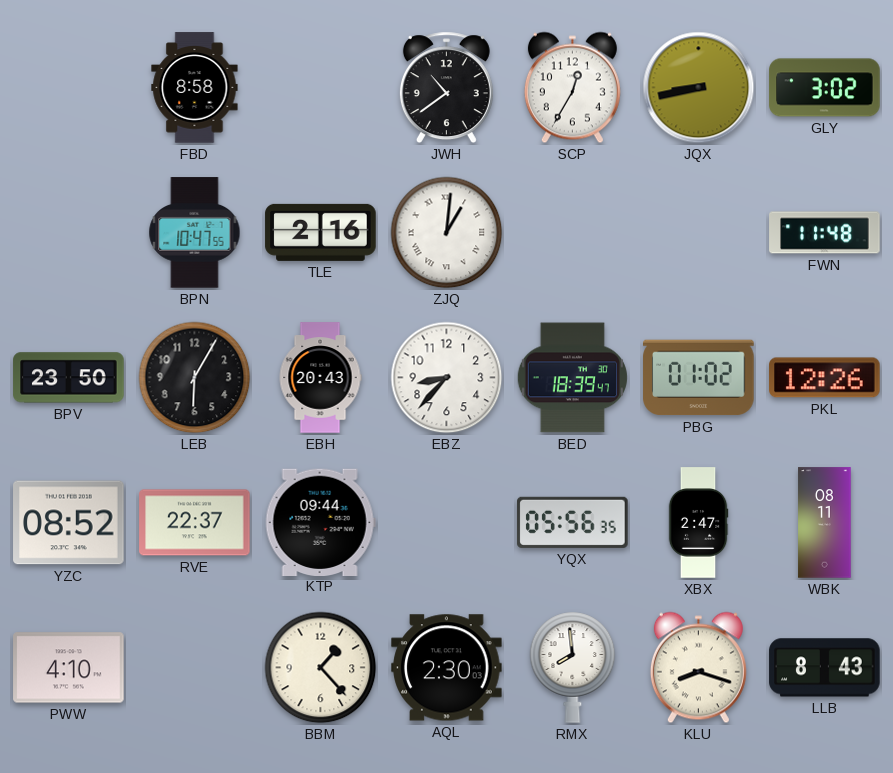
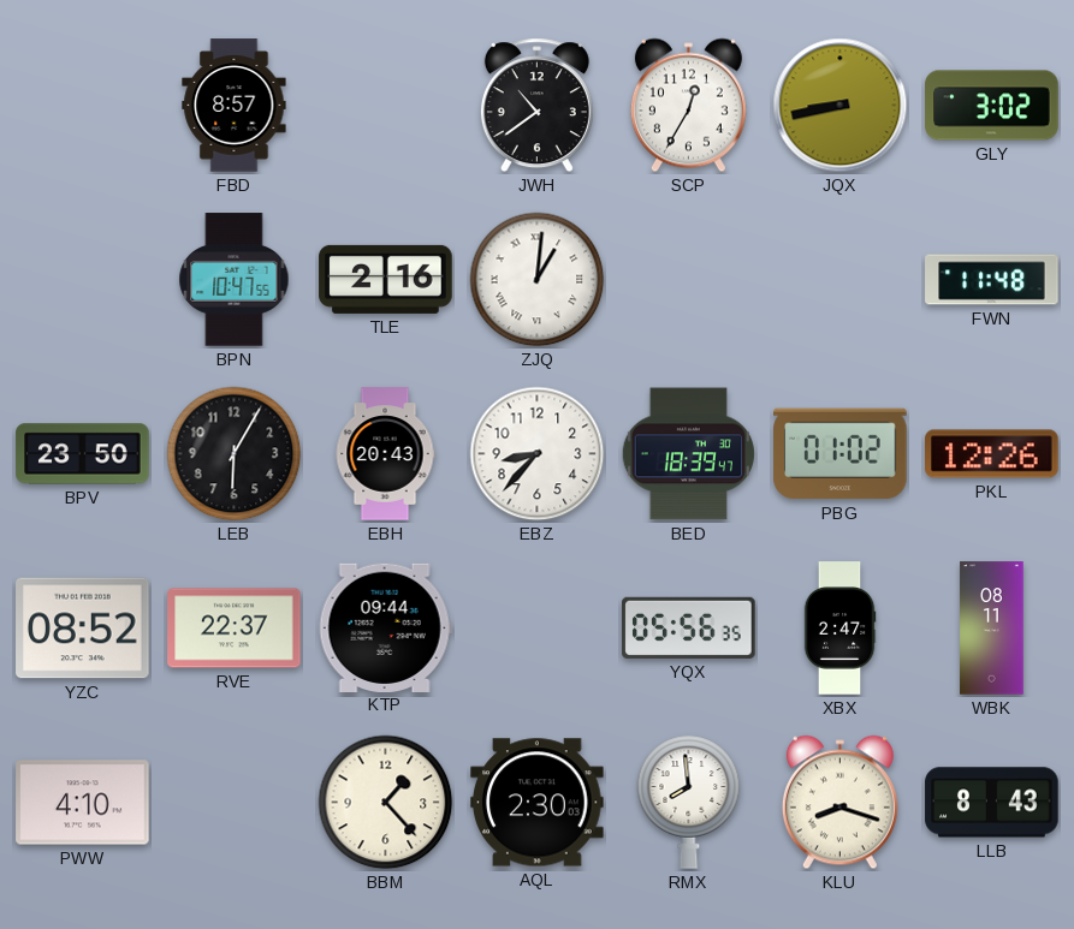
FBD: 8:58 -> 8:57
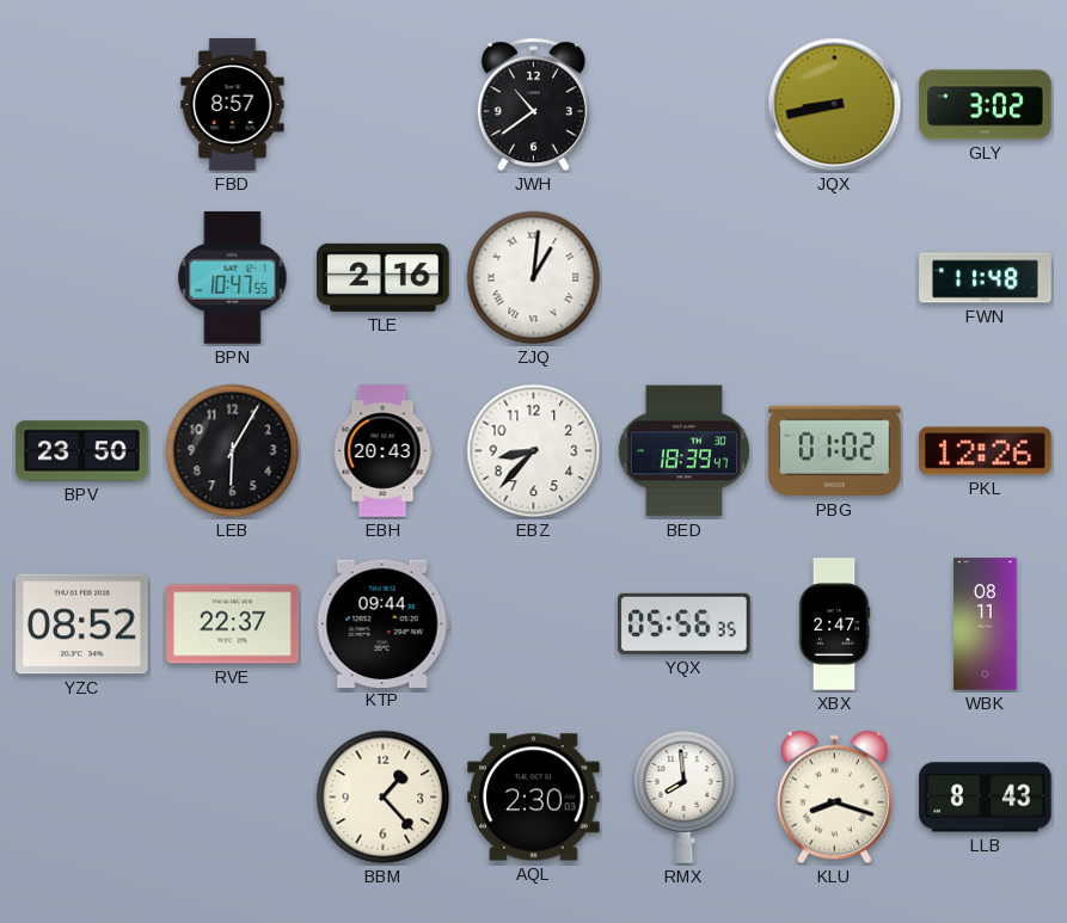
SCP: 12:35 -> none
PWW: 4:10 -> none
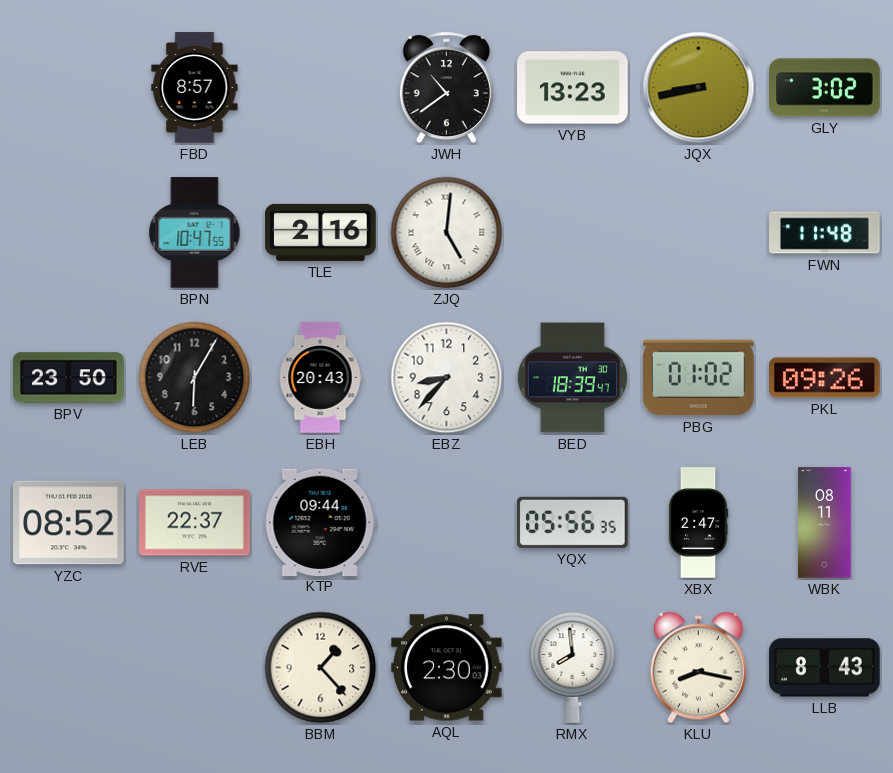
VYB: none -> 13:23
ZJQ: 1:01 -> 5:01
PKL: 12:26 -> 09:26
KLU: 8:18 -> 8:17
